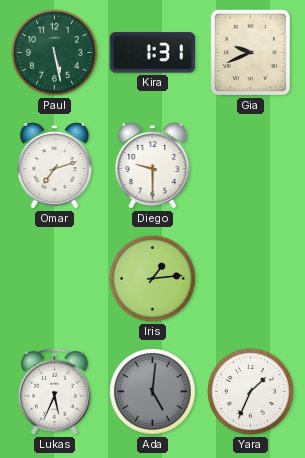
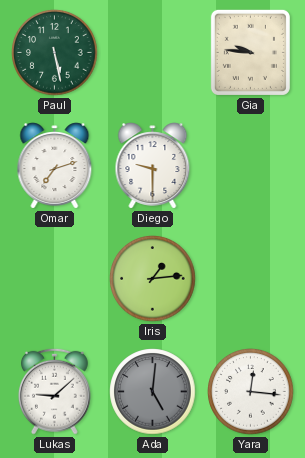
Kira: 1:31 -> none
Gia: 9:41 -> 9:46
Lukas: 5:34 -> 9:08
Yara: 1:34 -> 12:16
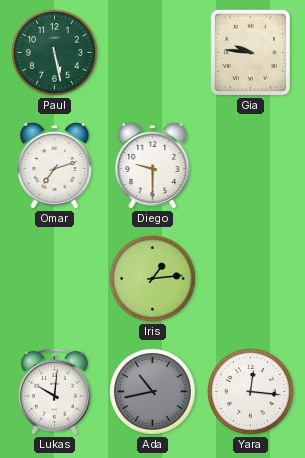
Lukas: 9:08 -> 10:01
Ada: 5:01 -> 10:43
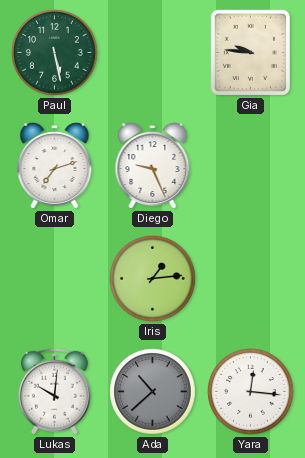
Diego: 9:30 -> 9:26
Ada: 10:43 -> 10:38
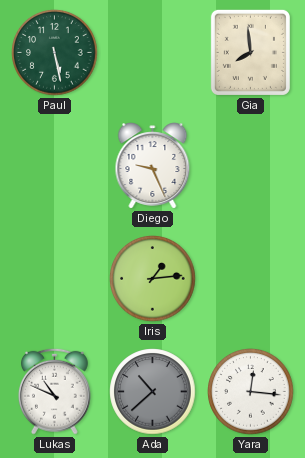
Gia: 9:46 -> 7:59
Omar: 7:12 -> none
Lukas: 10:01 -> 10:49
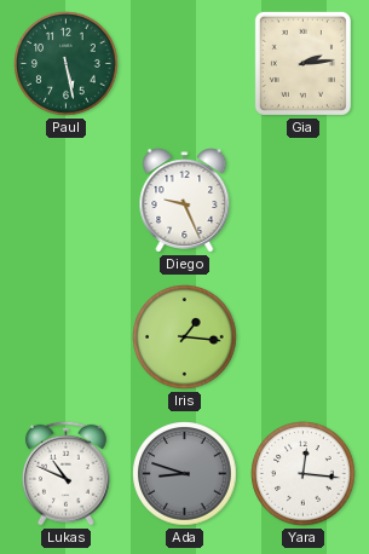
Gia: 7:59 -> 2:14
Iris: 1:14 -> 1:16
Ada: 10:38 -> 8:48
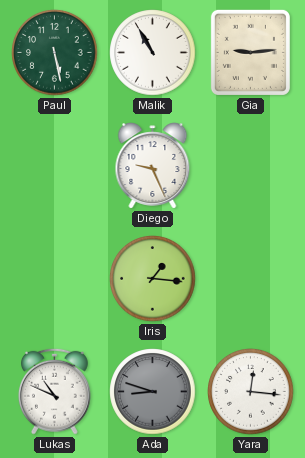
Malik: none -> 10:55
Gia: 2:14 -> 9:14
